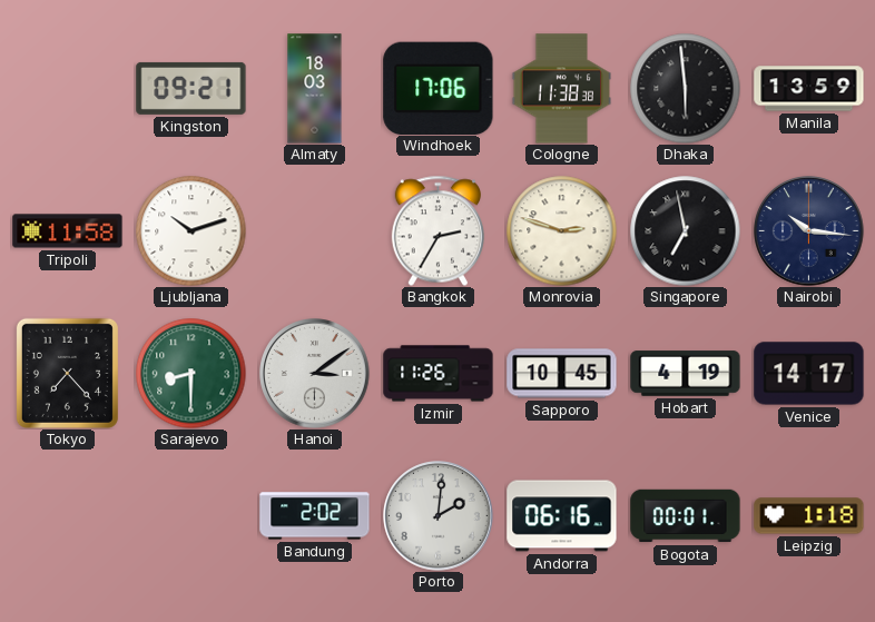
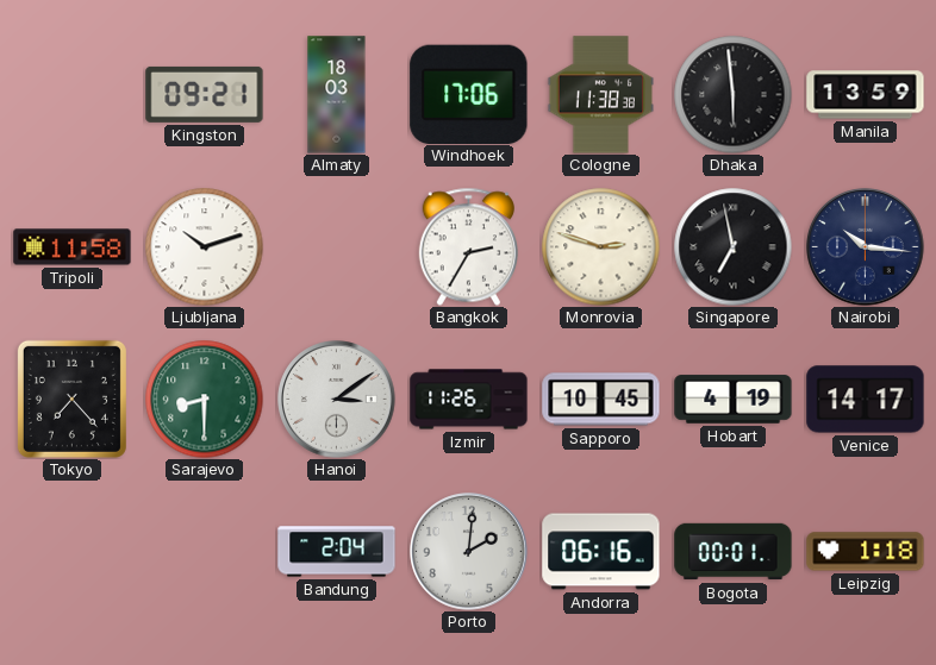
Bandung: 2:02 -> 2:04
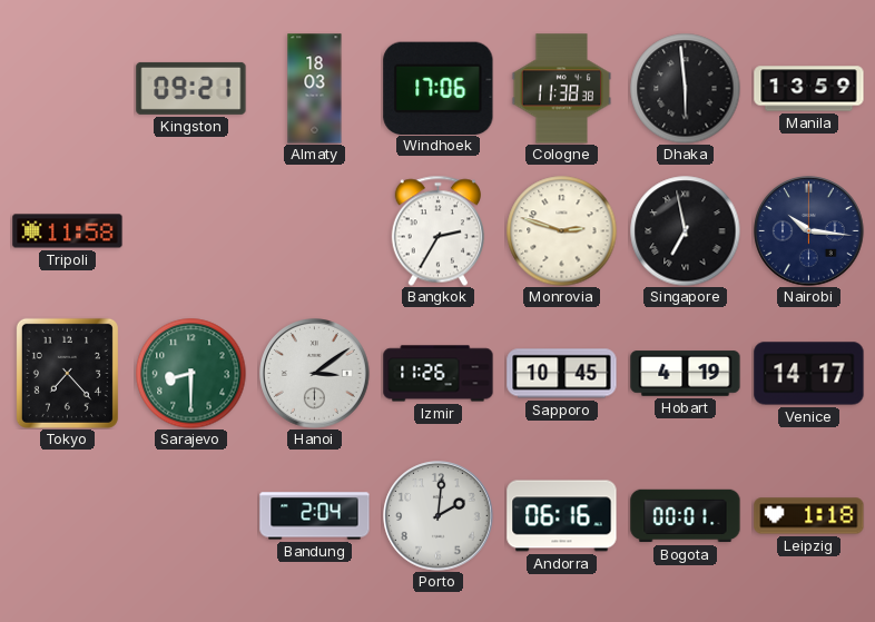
Ljubljana: 10:12 -> none
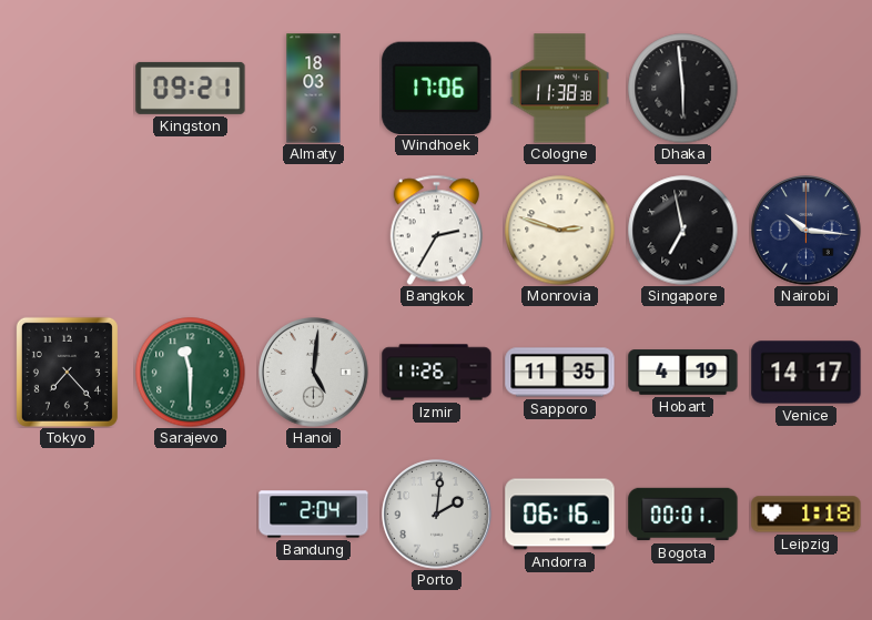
Manila: 13:59 -> none
Tripoli: 11:58 -> none
Sarajevo: 8:30 -> 11:30
Hanoi: 3:09 -> 5:01
Sapporo: 10:45 -> 11:35
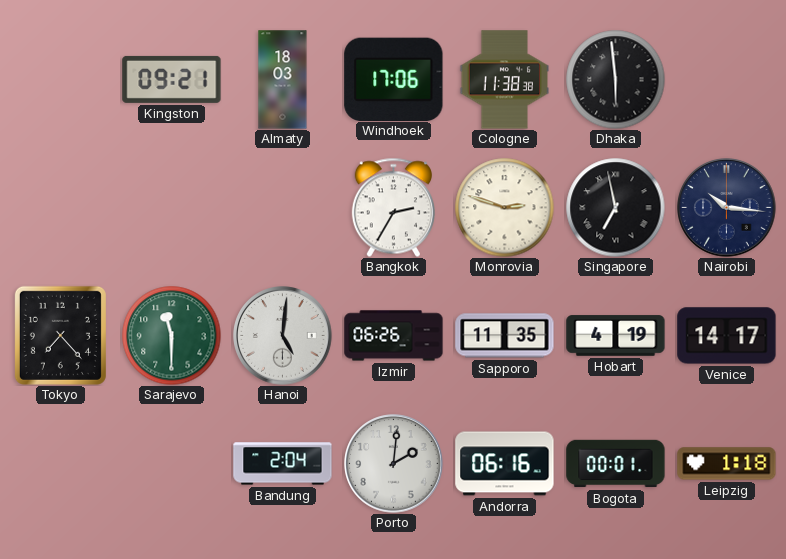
Izmir: 11:26 -> 06:26
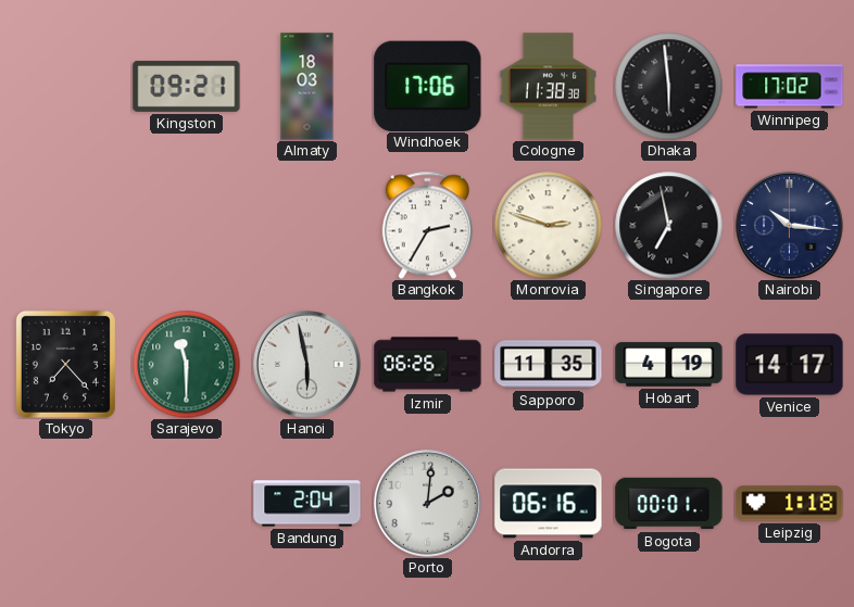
Winnipeg: none -> 17:02
Hanoi: 5:01 -> 5:58
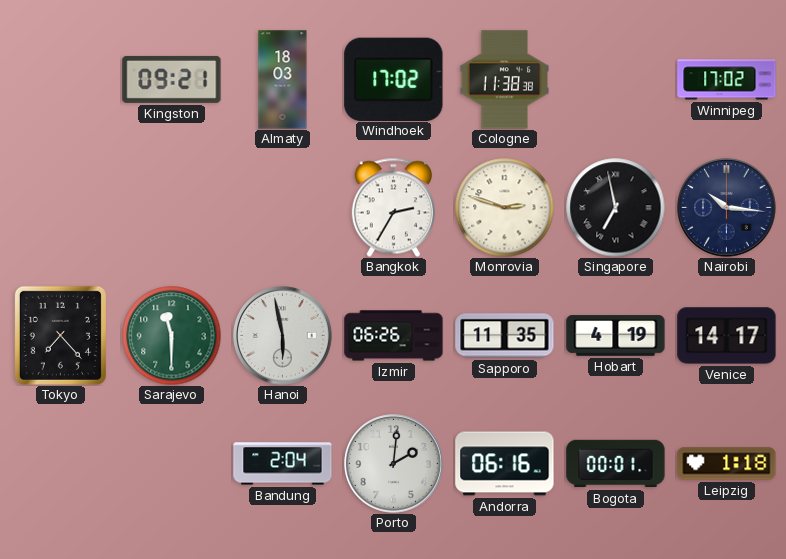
Windhoek: 17:06 -> 17:02
Dhaka: 5:59 -> none
